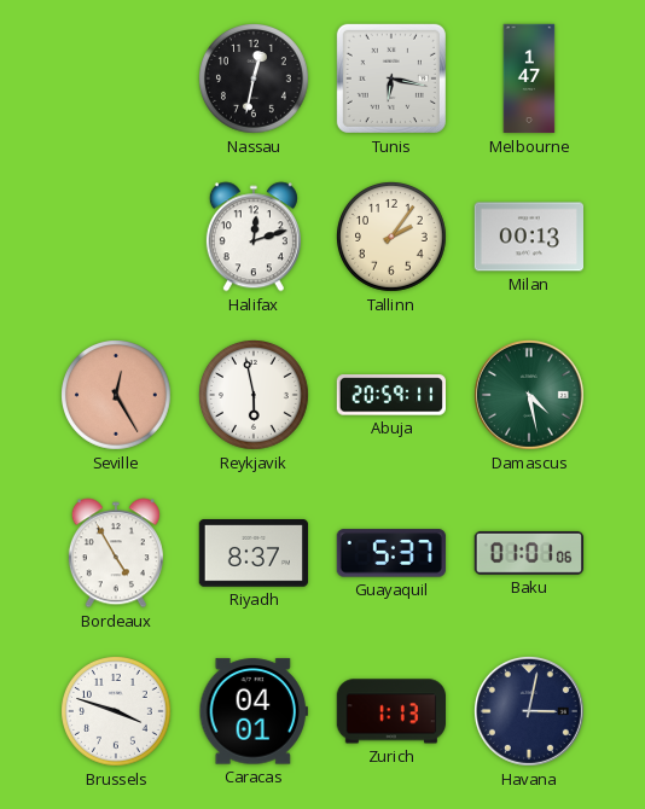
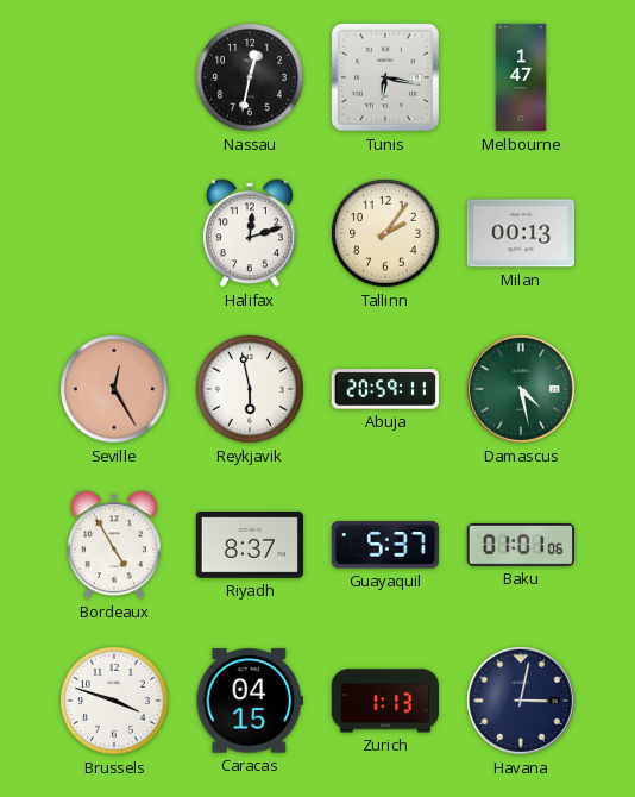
Caracas: 04:01 -> 04:15
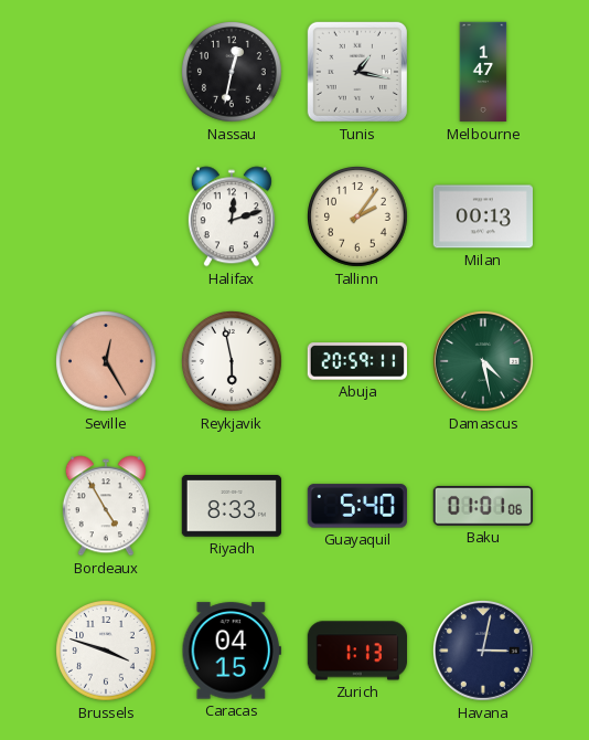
Tunis: 6:17 -> 1:17
Riyadh: 8:37 -> 8:33
Guayaquil: 5:37 -> 5:40
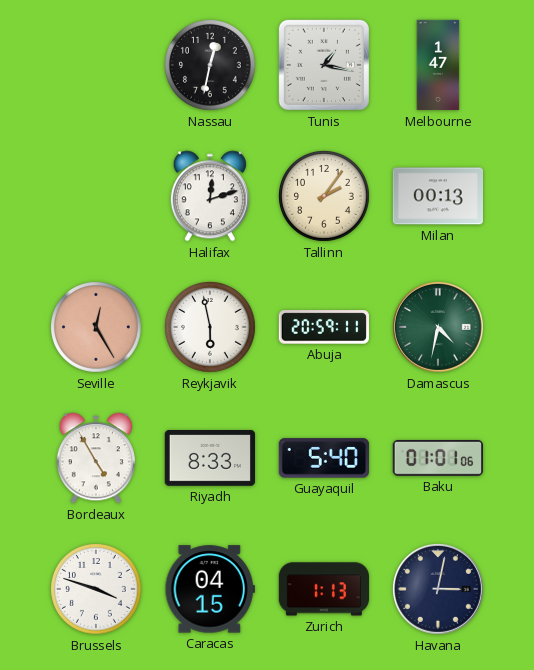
Damascus: 4:28 -> 4:32
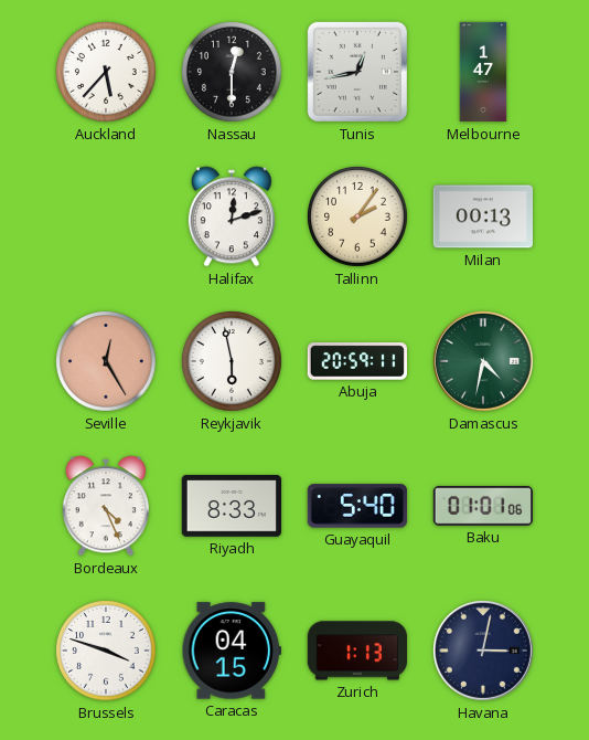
Auckland: none -> 5:37
Nassau: 12:32 -> 12:30
Tunis: 1:17 -> 12:43
Bordeaux: 4:55 -> 4:26
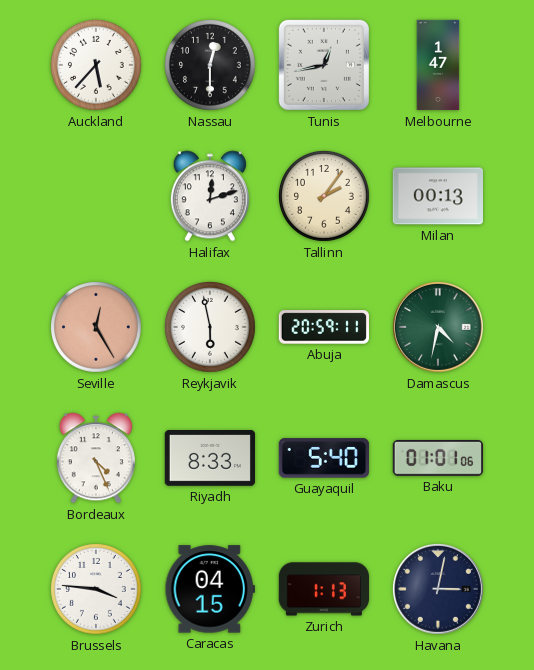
Brussels: 3:48 -> 3:46
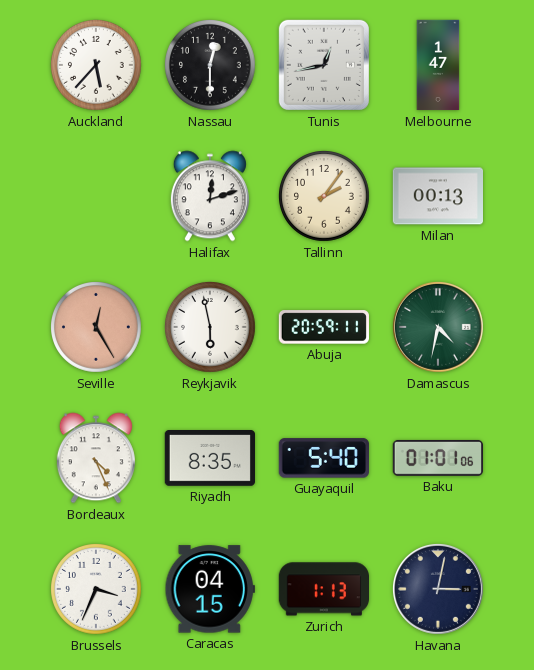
Riyadh: 8:33 -> 8:35
Brussels: 3:46 -> 3:34
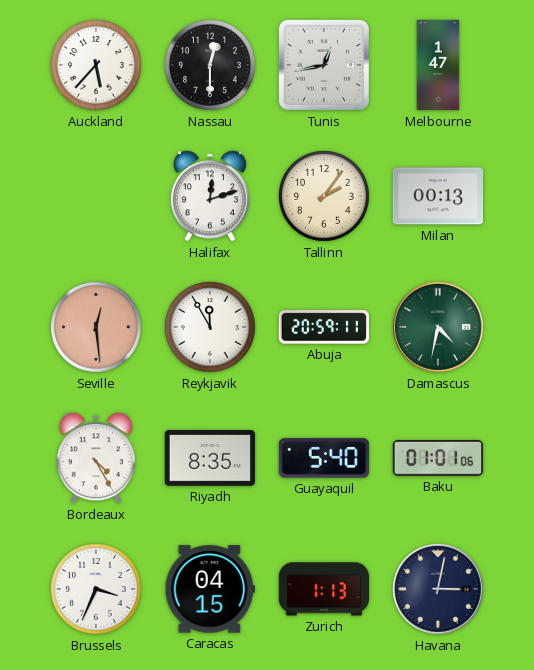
Seville: 12:25 -> 12:29
Reykjavik: 5:58 -> 11:55
Bordeaux: 4:26 -> 4:25
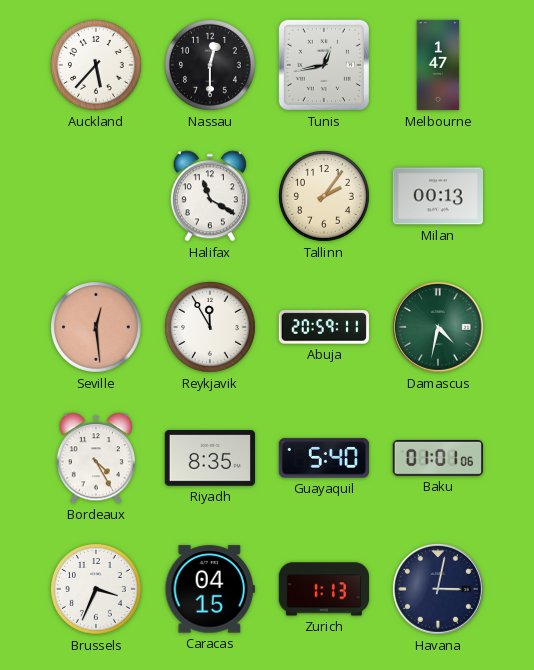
Halifax: 12:12 -> 11:20
